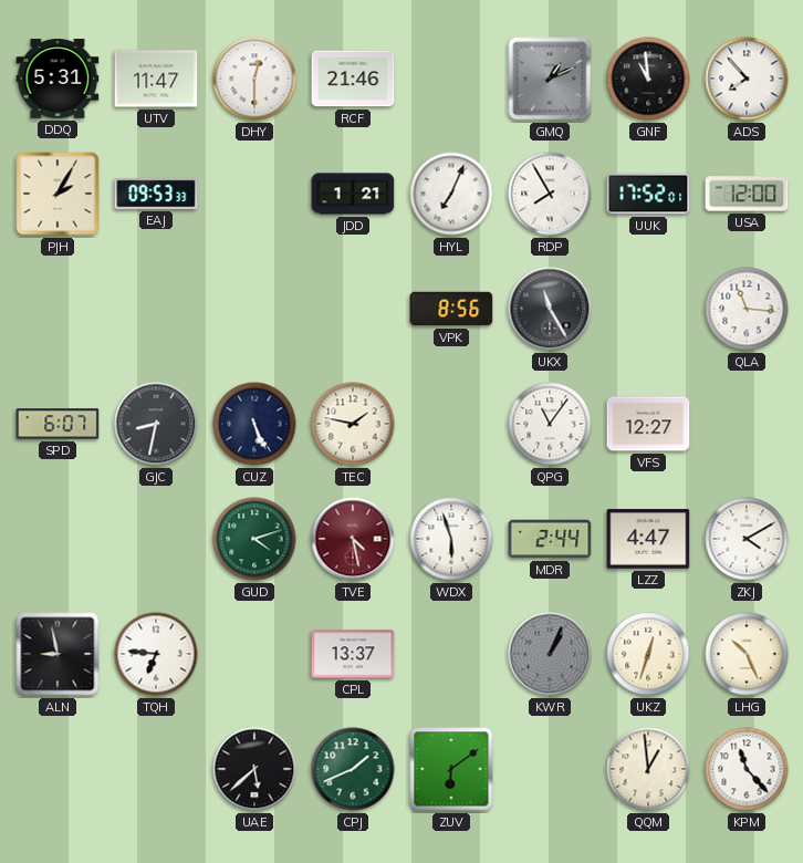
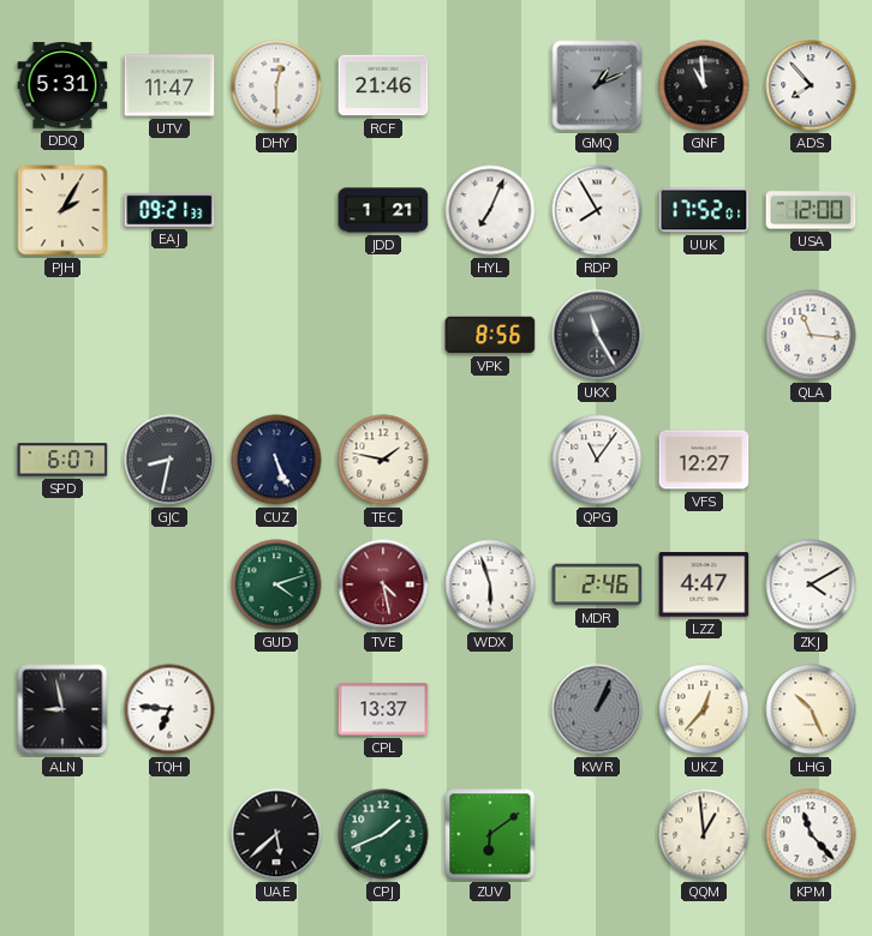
EAJ: 09:53 -> 09:21
MDR: 2:44 -> 2:46
UKZ: 12:33 -> 12:37
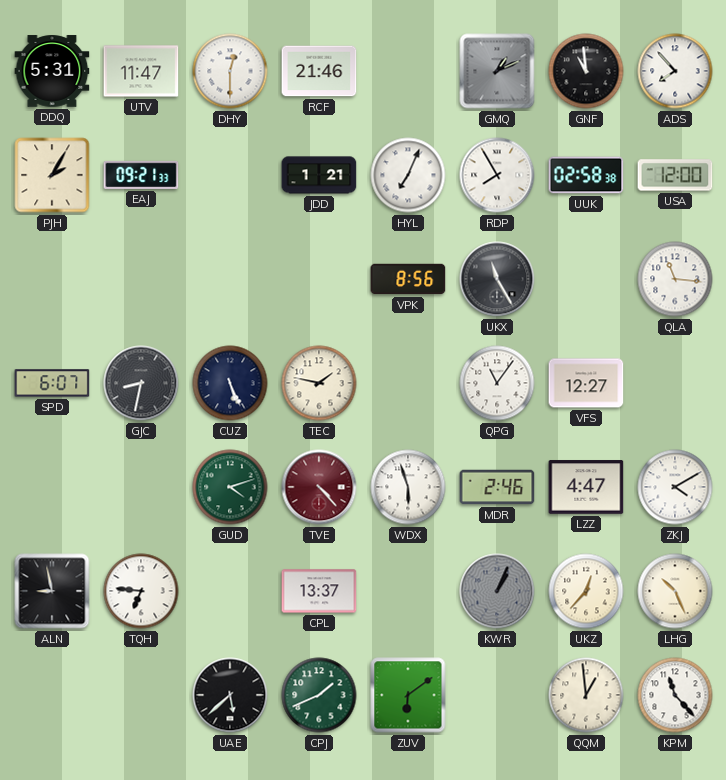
UUK: 17:52 -> 02:58
TVE: 4:28 -> 4:23
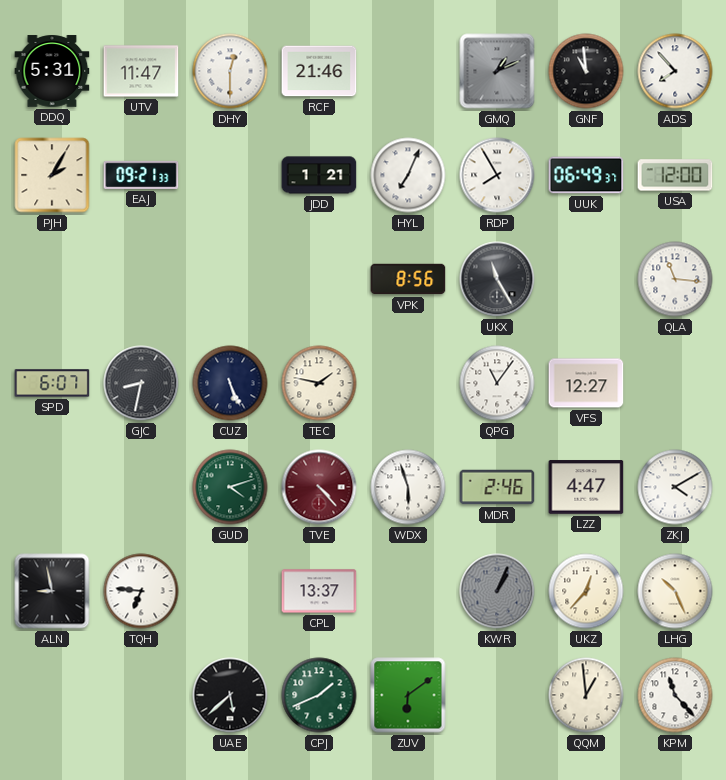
UUK: 02:58 -> 06:49
